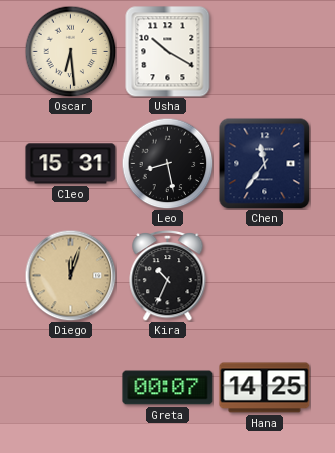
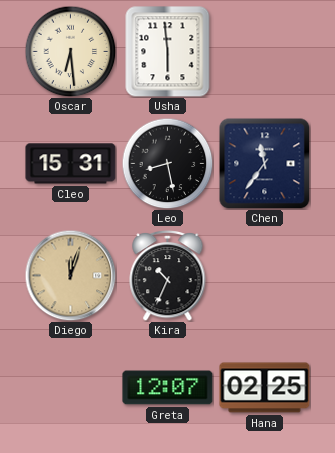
Usha: 10:20 -> 5:59
Greta: 00:07 -> 12:07
Hana: 14:25 -> 02:25
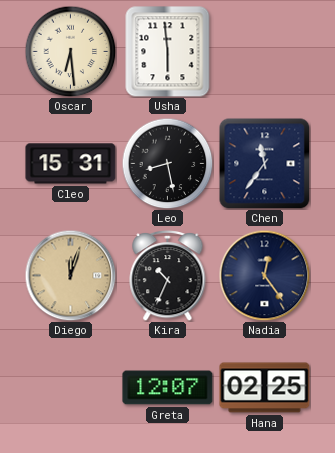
Nadia: none -> 12:24
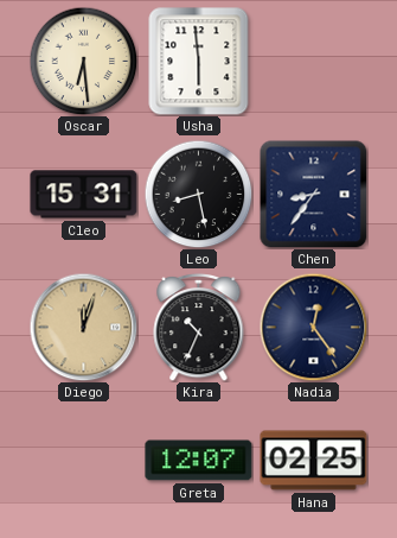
Chen: 11:36 -> 8:36
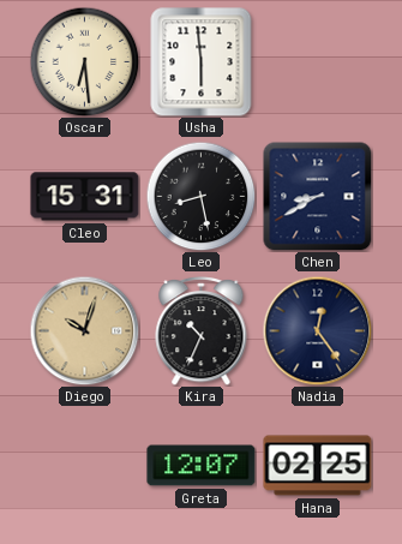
Chen: 8:36 -> 8:40
Diego: 12:03 -> 10:03
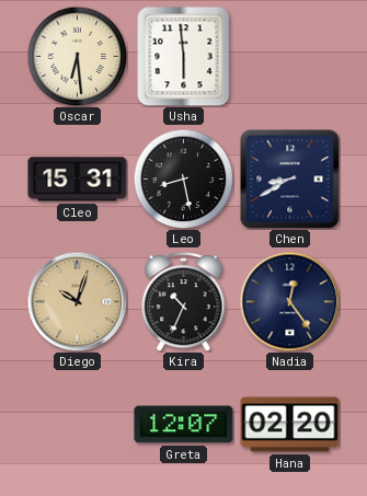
Hana: 02:25 -> 02:20
